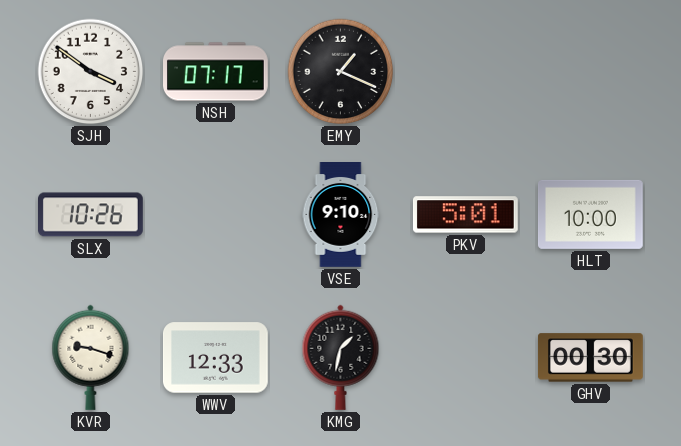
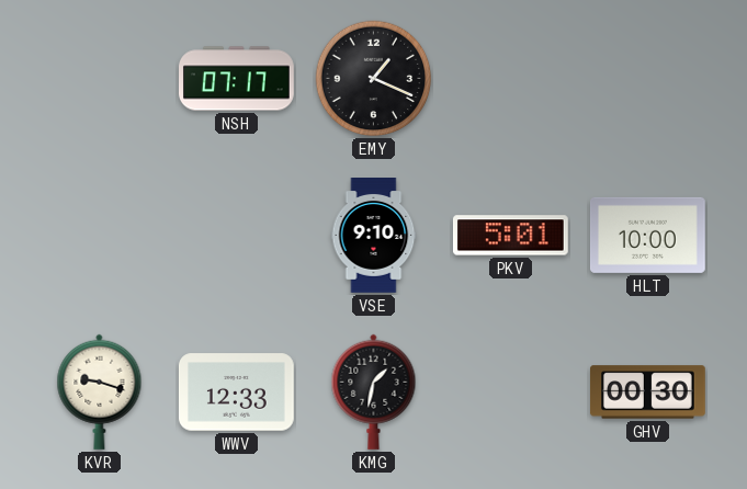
SJH: 3:51 -> none
SLX: 10:26 -> none
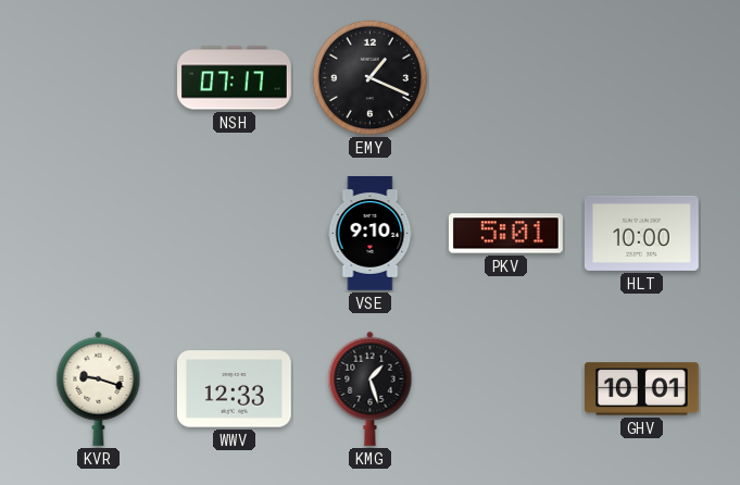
KMG: 1:32 -> 1:27
GHV: 00:30 -> 10:01
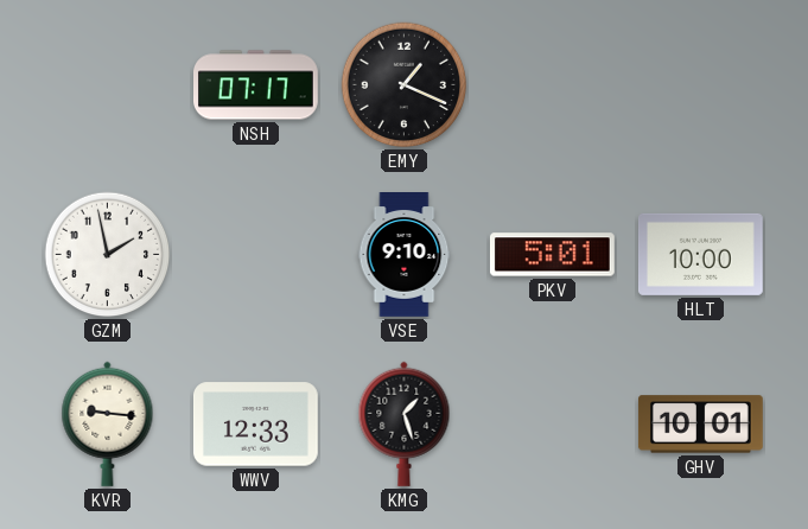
GZM: none -> 1:58
KVR: 9:18 -> 9:16
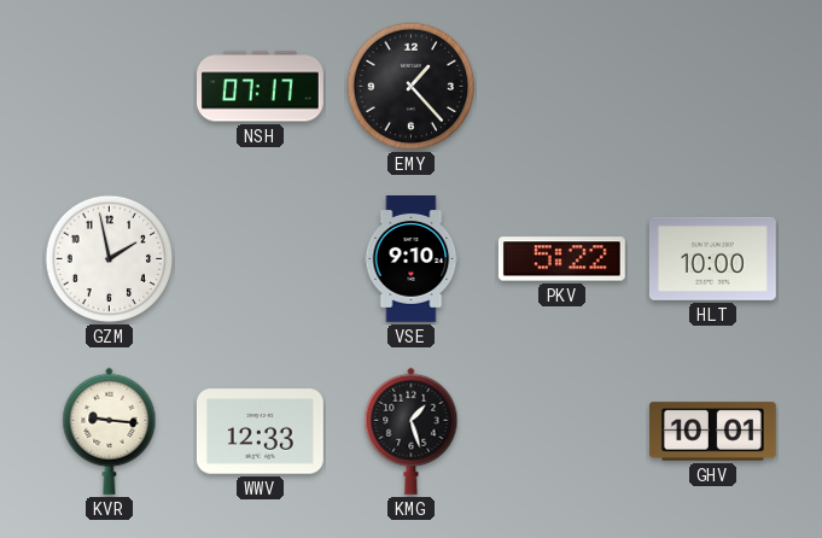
EMY: 1:19 -> 1:23
PKV: 5:01 -> 5:22
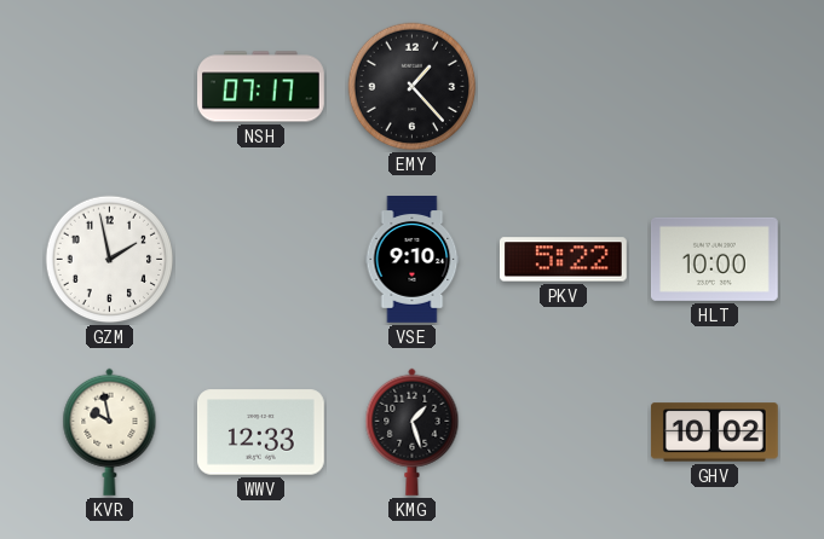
KVR: 9:16 -> 9:58
GHV: 10:01 -> 10:02
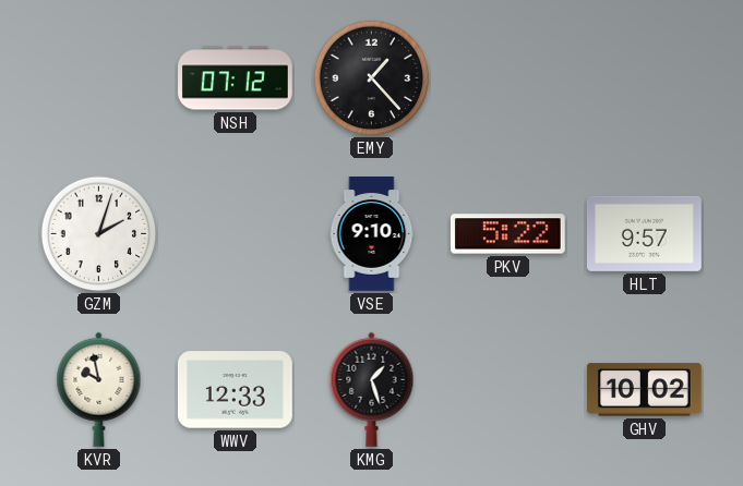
NSH: 07:17 -> 07:12
GZM: 1:58 -> 2:03
HLT: 10:00 -> 9:57
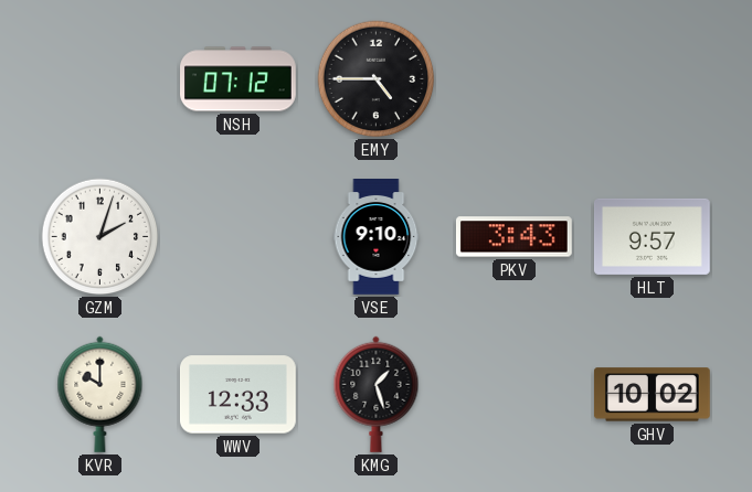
EMY: 1:23 -> 4:45
PKV: 5:22 -> 3:43
KVR: 9:58 -> 10:00
